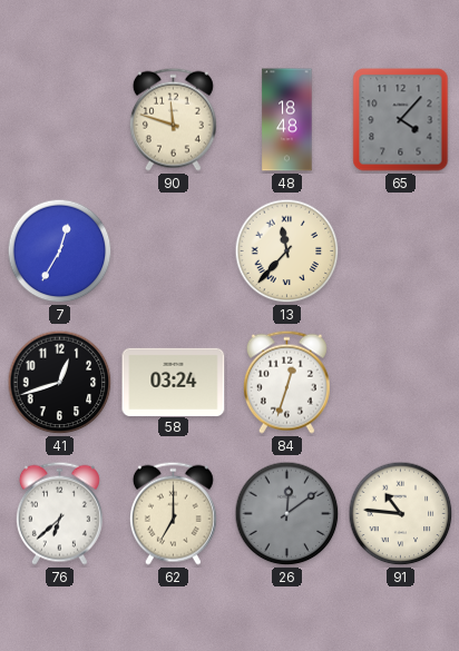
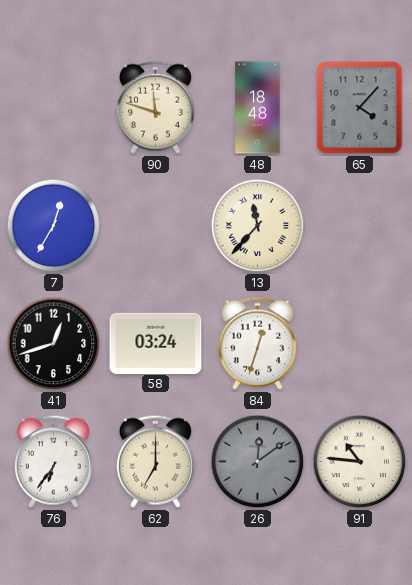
76: 6:38 -> 6:36
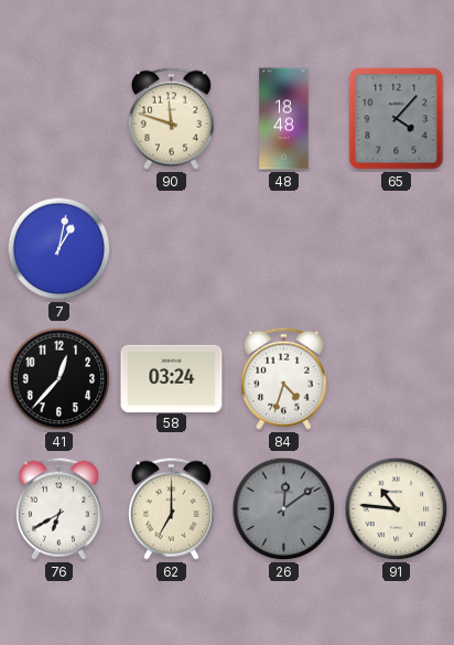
7: 12:35 -> 1:02
13: 11:37 -> none
41: 12:42 -> 12:37
84: 12:33 -> 4:33
76: 6:36 -> 6:40
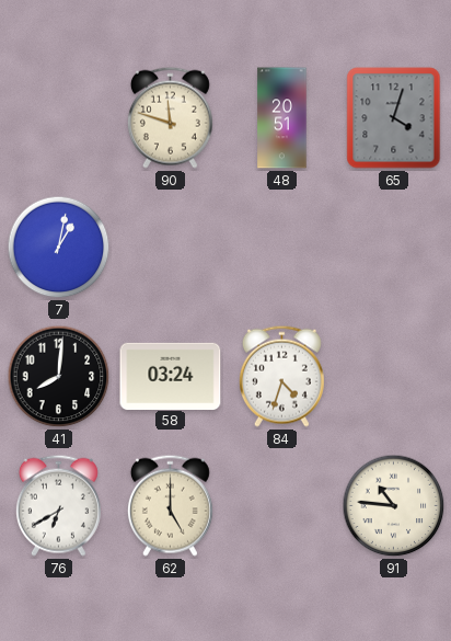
48: 18:48 -> 20:51
65: 4:07 -> 4:03
41: 12:37 -> 8:01
62: 7:00 -> 5:00
26: 12:09 -> none
